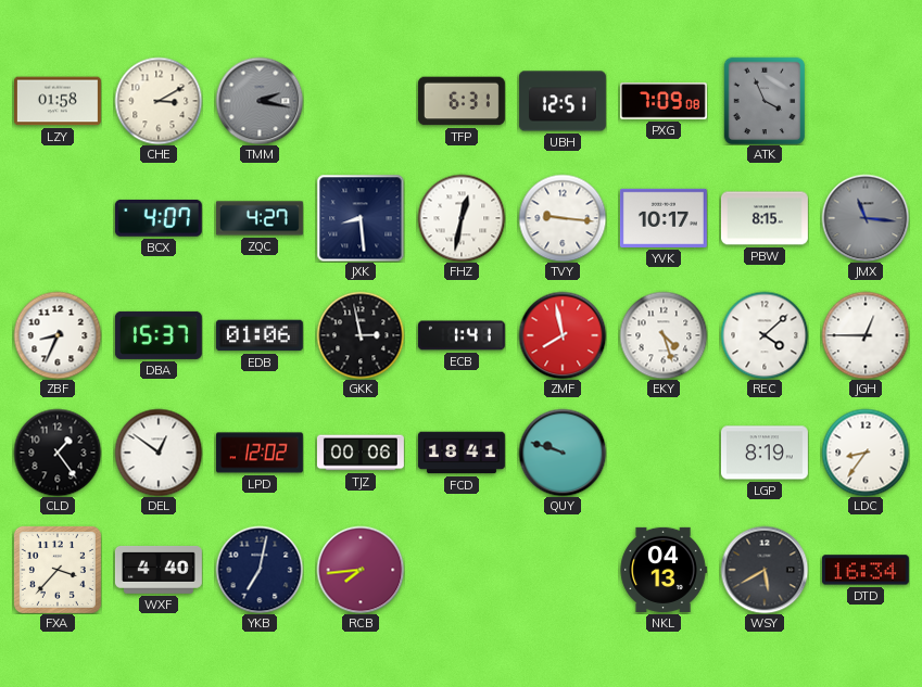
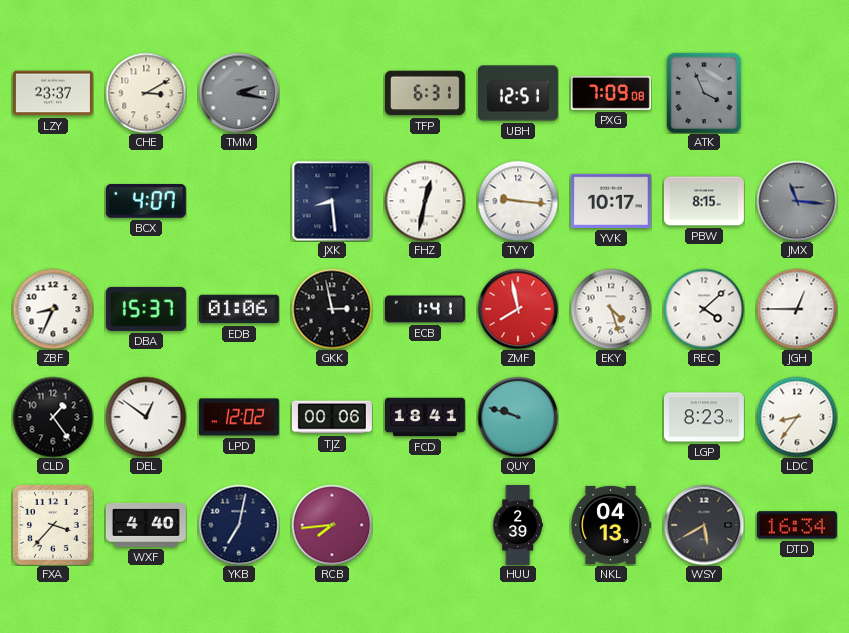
LZY: 01:58 -> 23:37
ZQC: 4:27 -> none
LGP: 8:19 -> 8:23
HUU: none -> 2:39
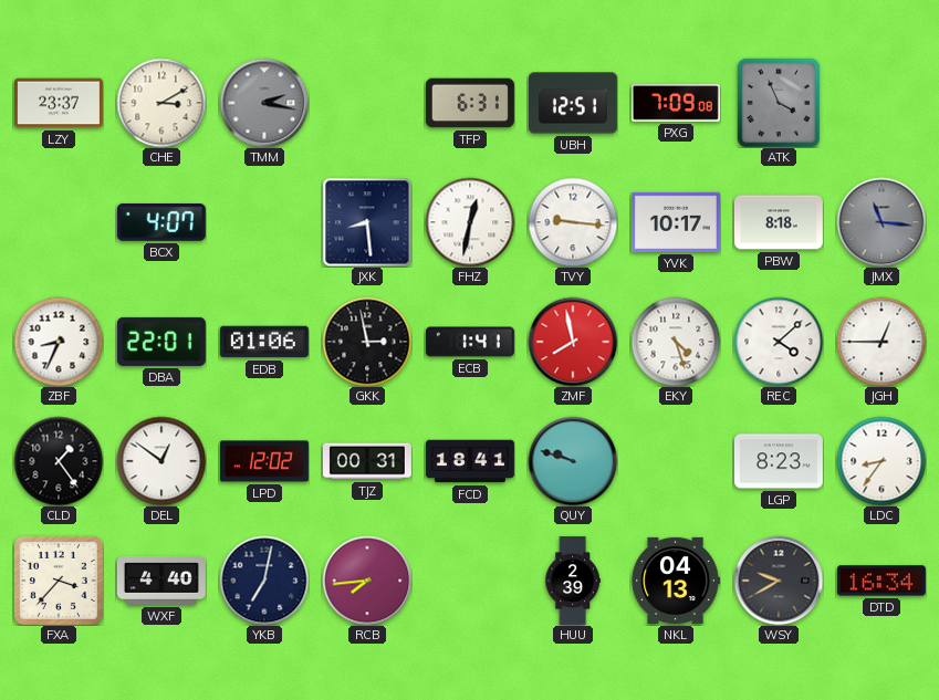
PBW: 8:15 -> 8:18
DBA: 15:37 -> 22:01
TJZ: 00:06 -> 00:31
WSY: 5:40 -> 9:40
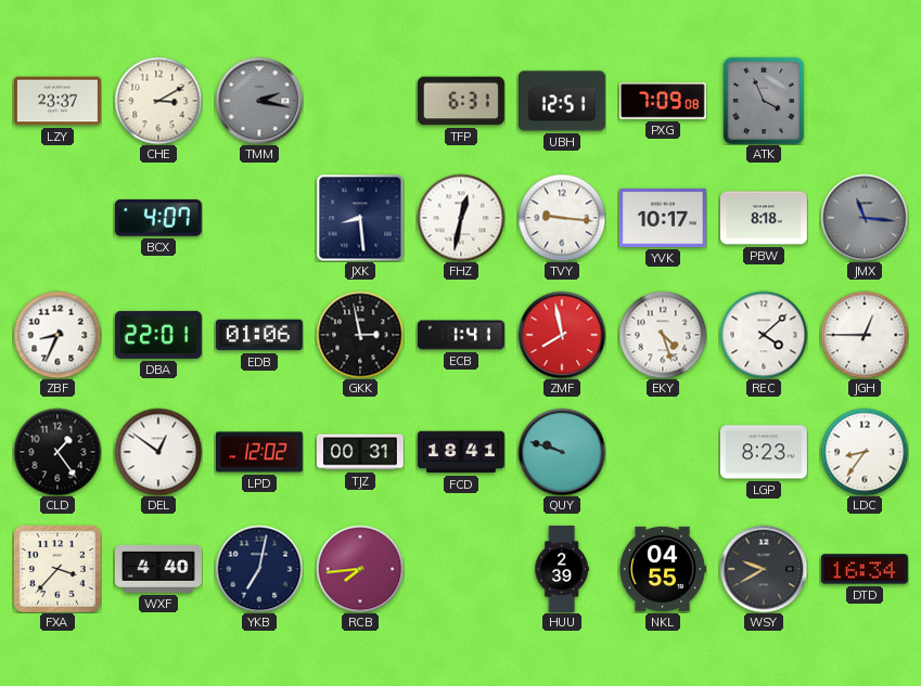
NKL: 04:13 -> 04:55
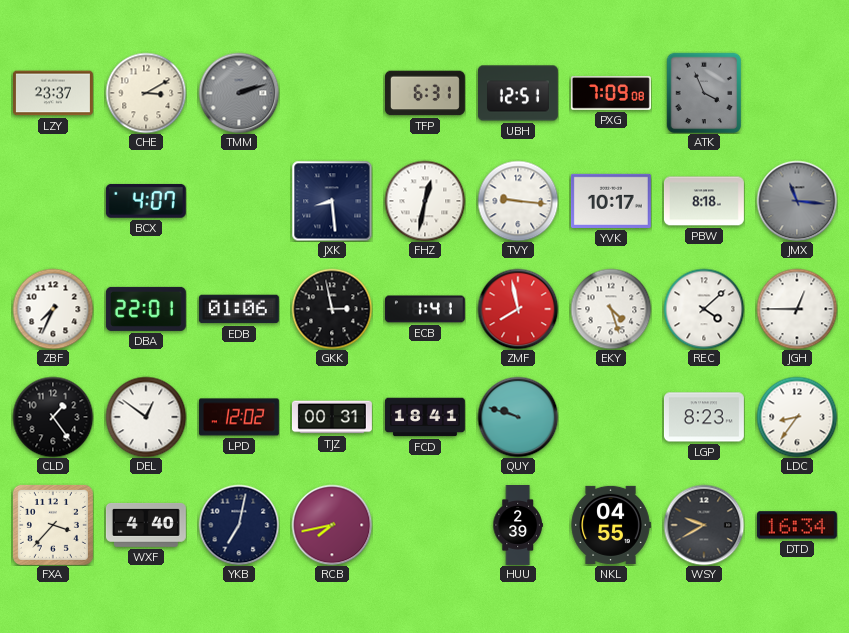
TMM: 2:17 -> 2:12
ZBF: 8:34 -> 7:34
RCB: 7:44 -> 7:43
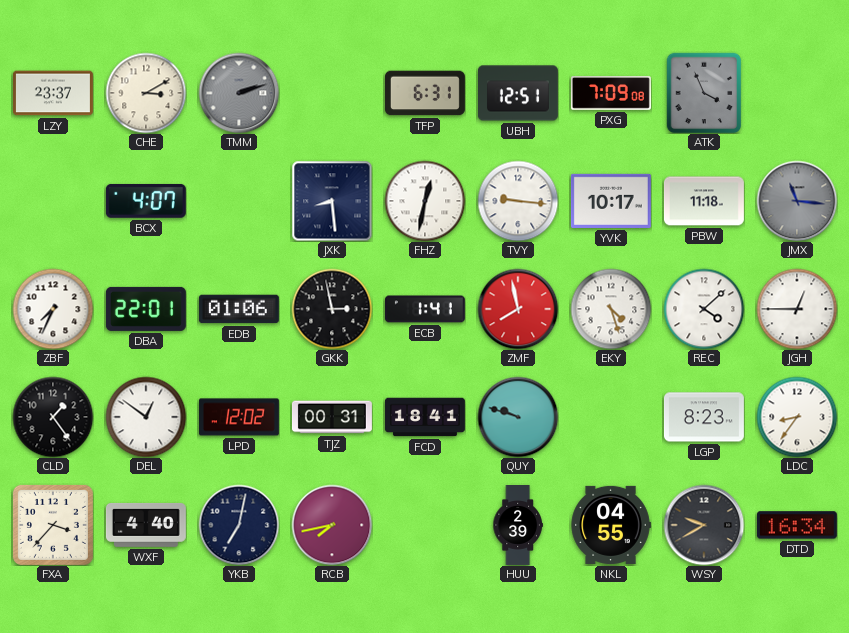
PBW: 8:18 -> 11:18
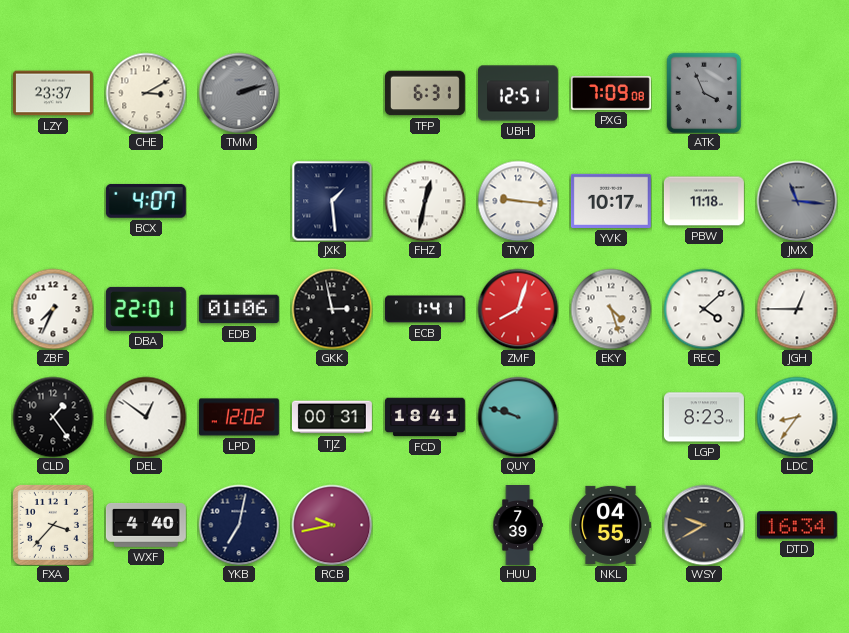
JXK: 8:29 -> 1:29
ZMF: 7:58 -> 8:03
RCB: 7:43 -> 9:43
HUU: 2:39 -> 7:39
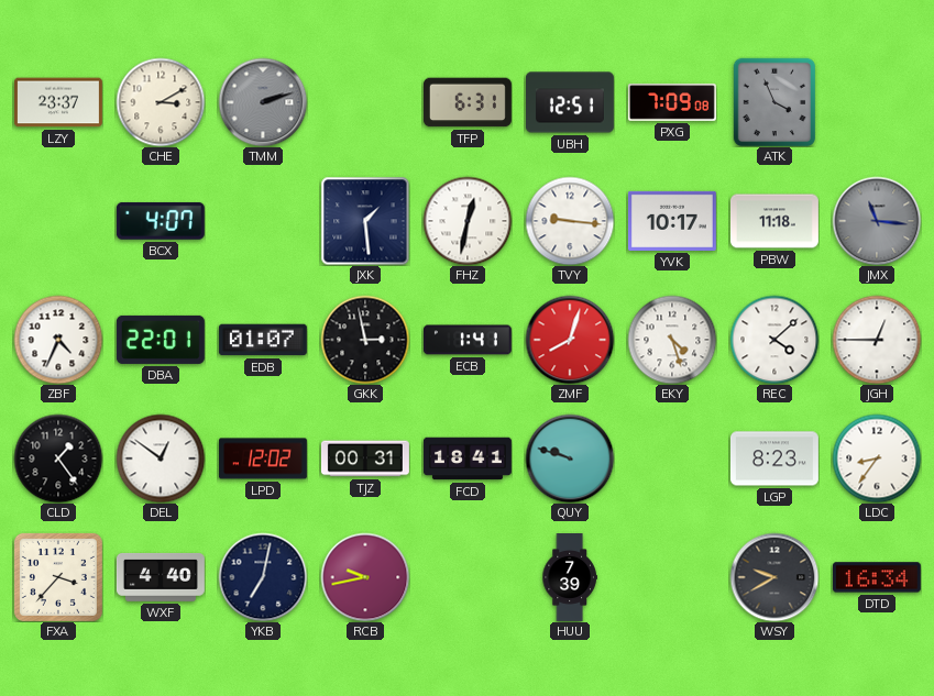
ZBF: 7:34 -> 4:34
EDB: 01:06 -> 01:07
NKL: 04:55 -> none
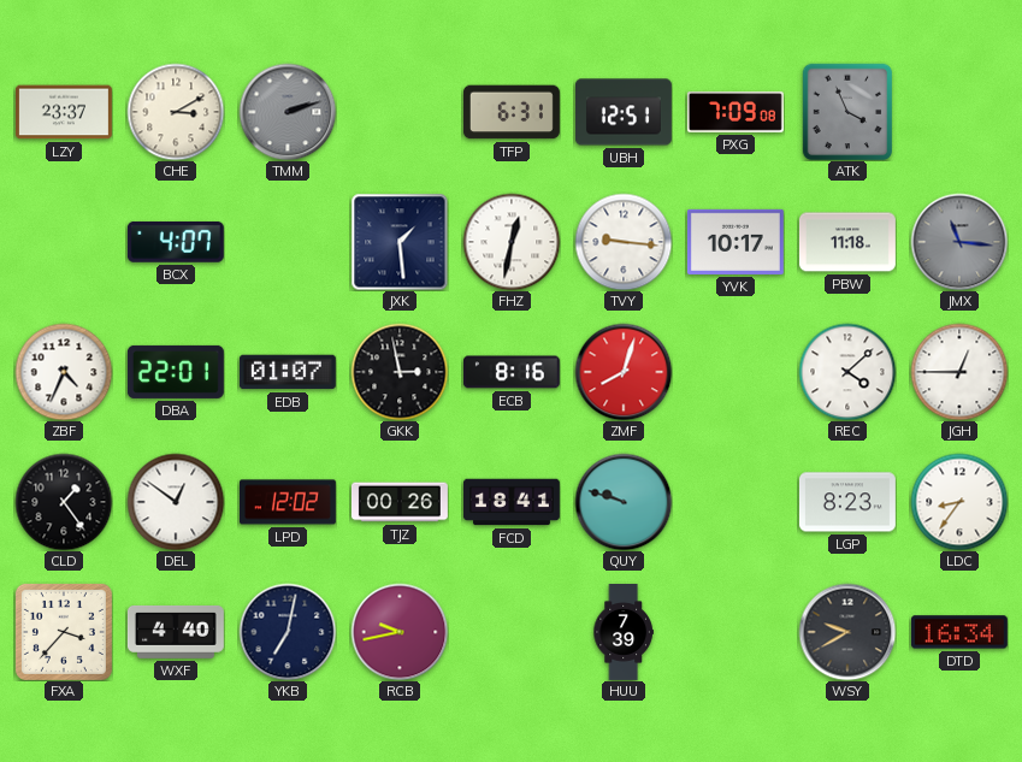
ECB: 1:41 -> 8:16
EKY: 4:27 -> none
TJZ: 00:31 -> 00:26
